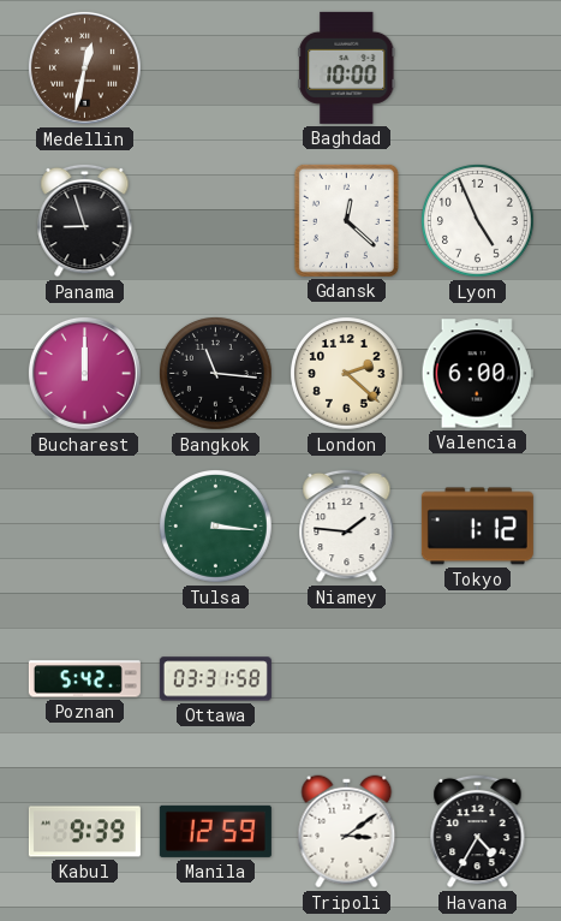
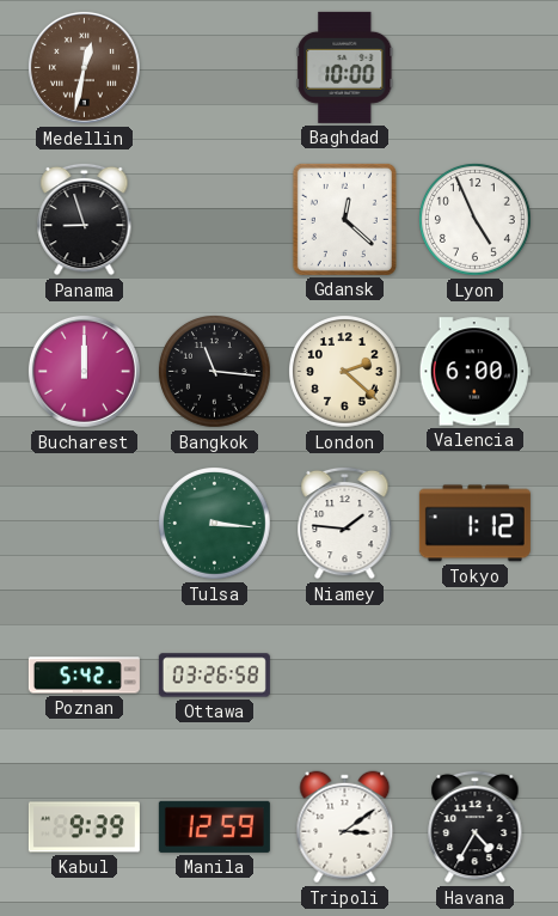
Ottawa: 03:31 -> 03:26
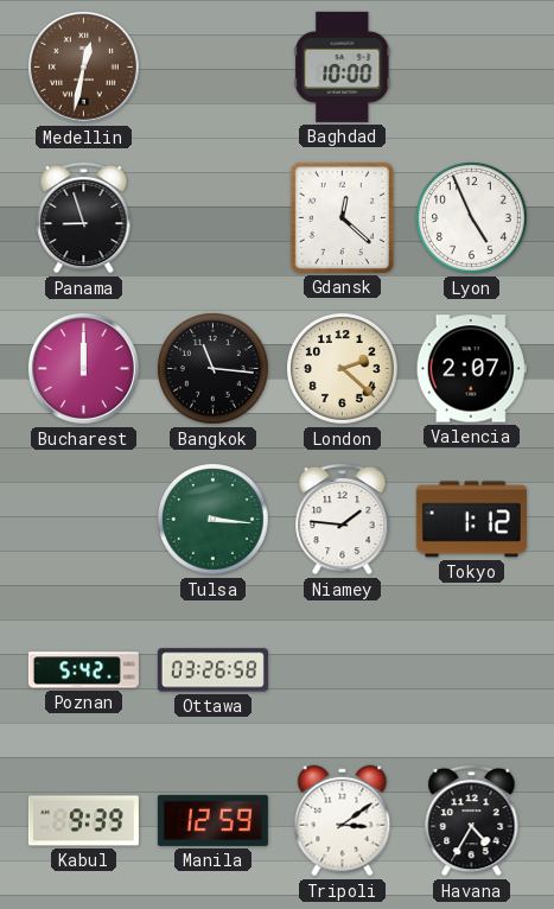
Valencia: 6:00 -> 2:07
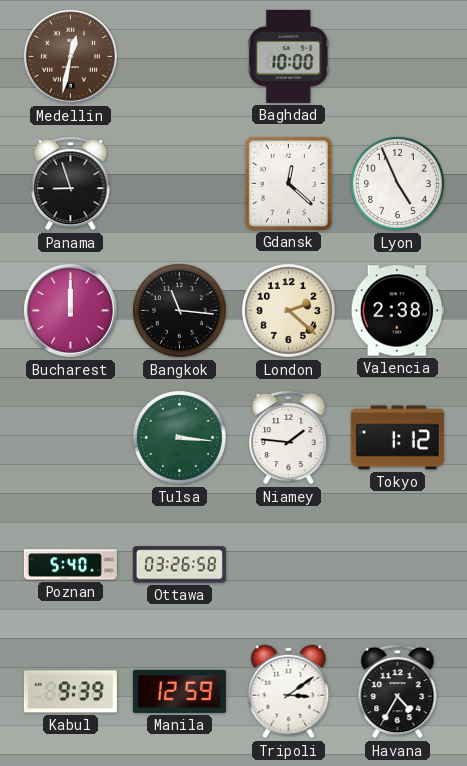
Valencia: 2:07 -> 2:38
Poznan: 5:42 -> 5:40
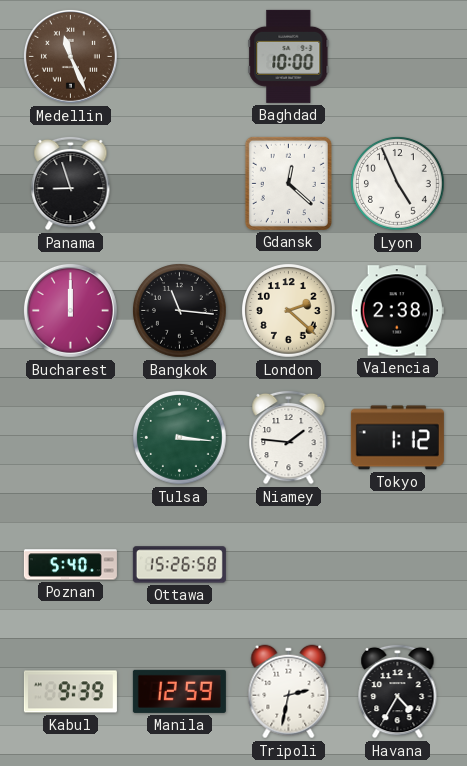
Medellin: 12:32 -> 11:26
Ottawa: 03:26 -> 15:26
Tripoli: 3:09 -> 2:32
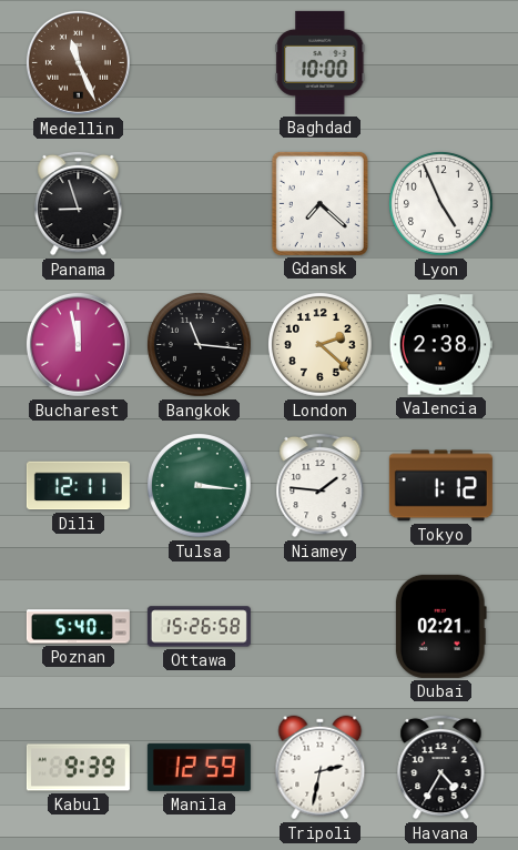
Gdansk: 12:22 -> 7:22
Bucharest: 12:00 -> 11:58
Dili: none -> 12:11
Dubai: none -> 02:21
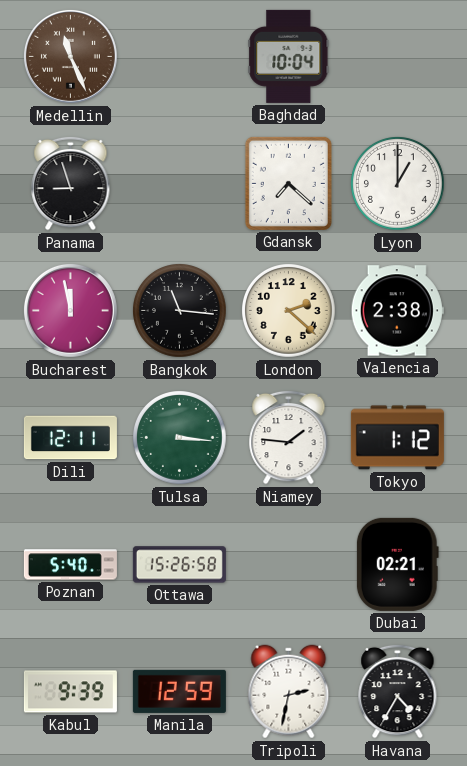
Baghdad: 10:00 -> 10:04
Lyon: 4:56 -> 1:00
